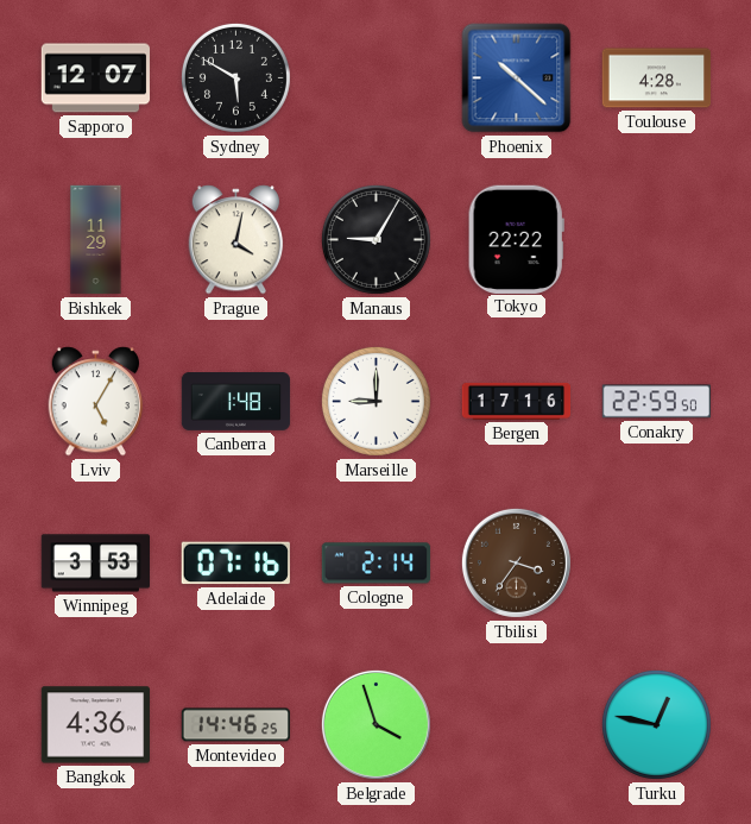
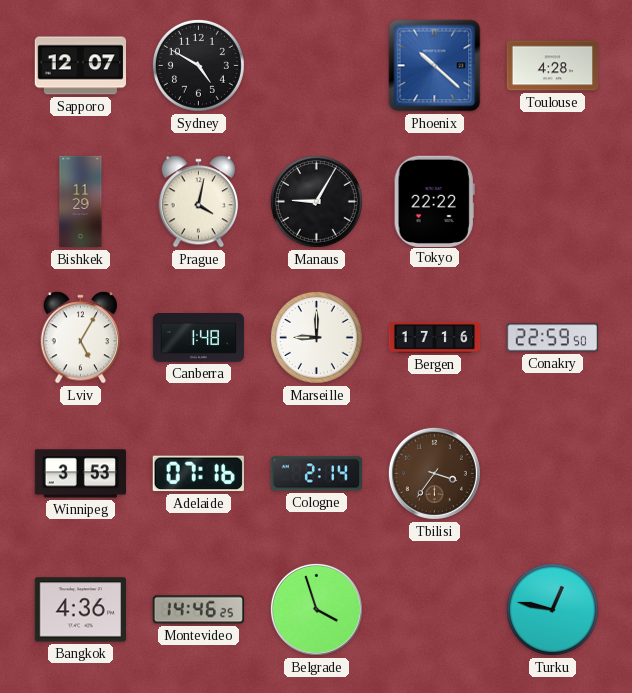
Sydney: 5:50 -> 4:50
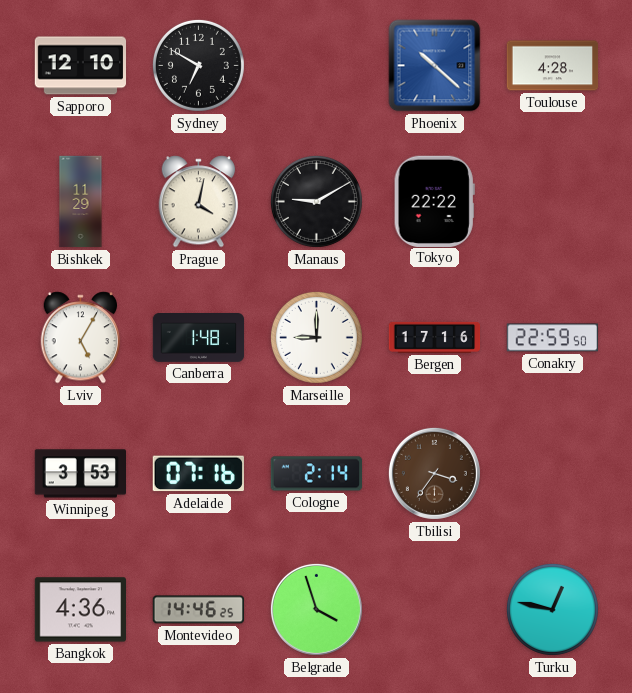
Sapporo: 12:07 -> 12:10
Sydney: 4:50 -> 6:50
Manaus: 9:05 -> 9:10
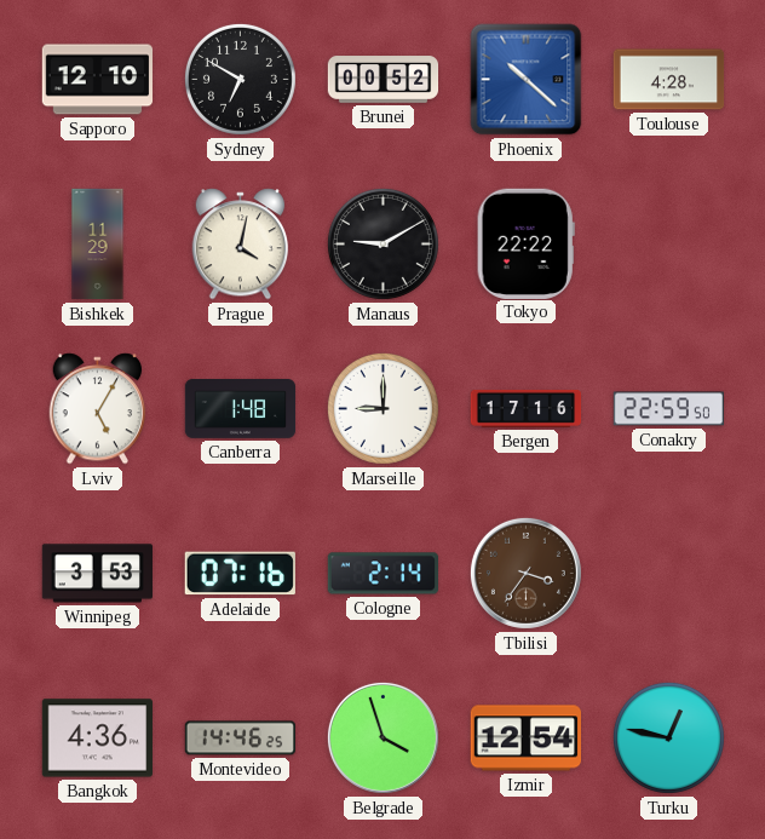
Brunei: none -> 00:52
Izmir: none -> 12:54
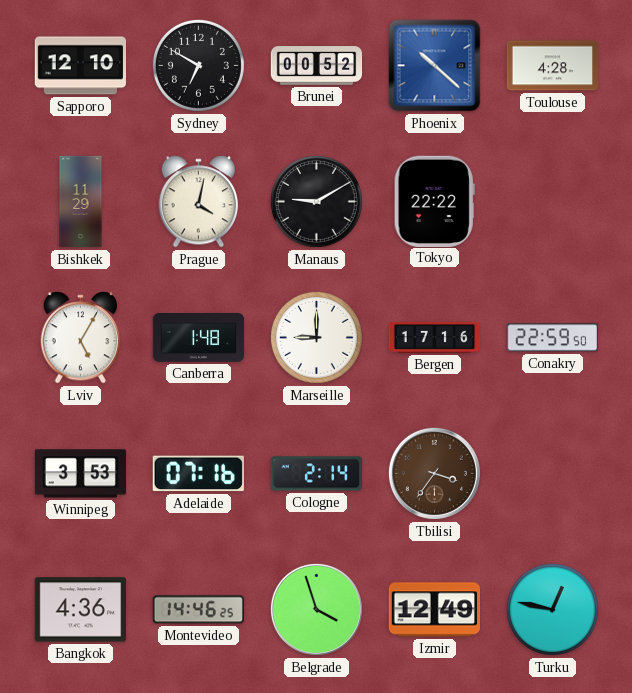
Izmir: 12:54 -> 12:49
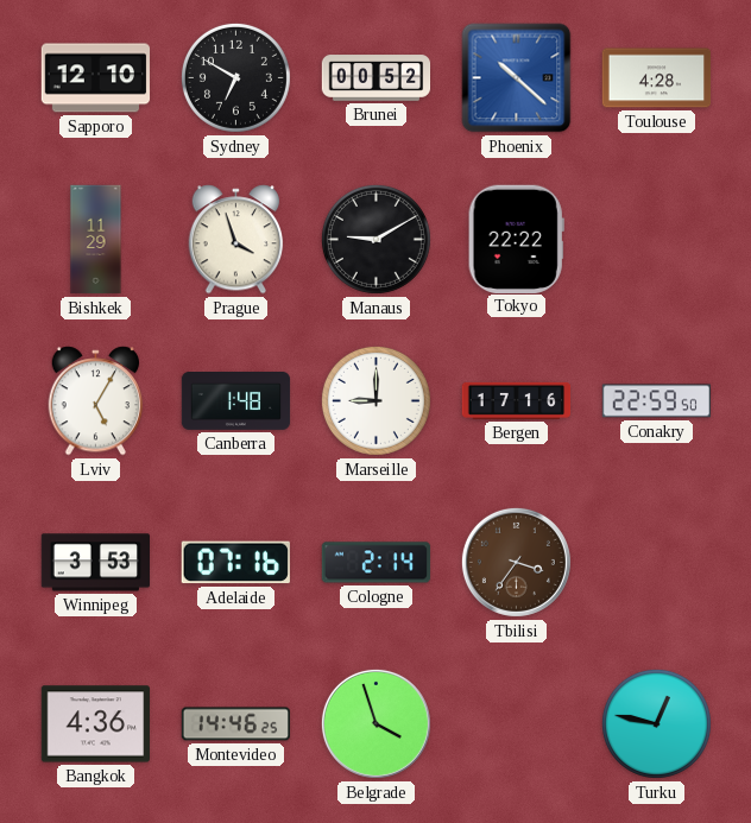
Prague: 4:02 -> 3:57
Izmir: 12:49 -> none
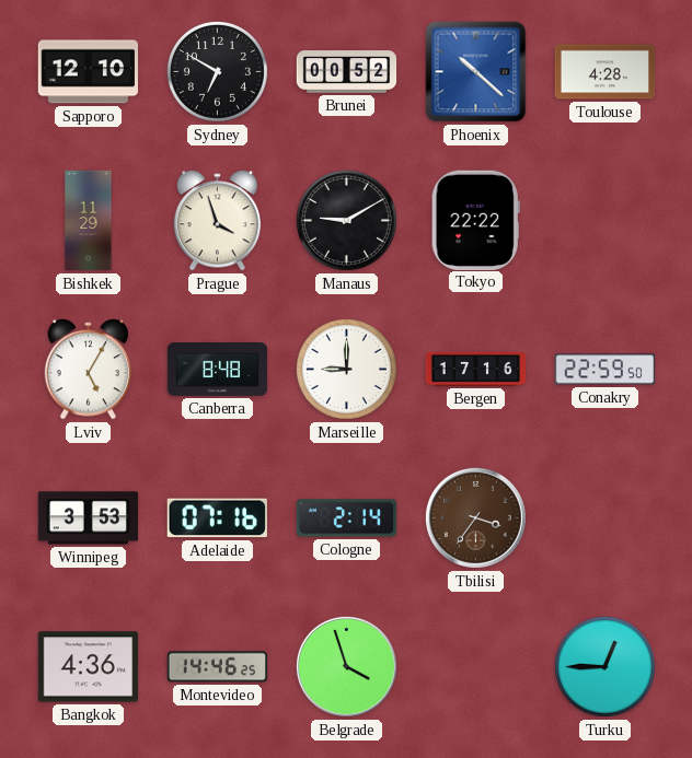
Canberra: 1:48 -> 8:48
Turku: 12:47 -> 12:45
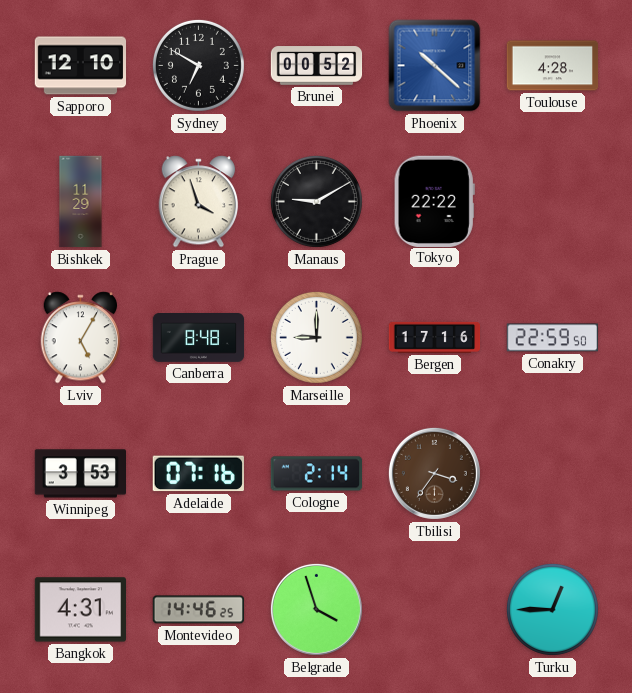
Bangkok: 4:36 -> 4:31
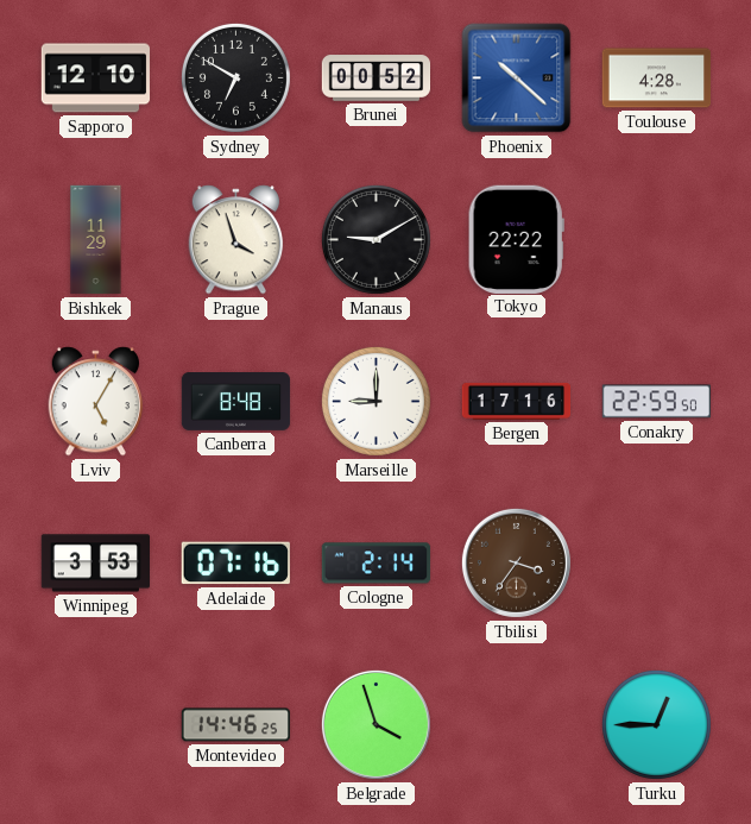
Bangkok: 4:31 -> none
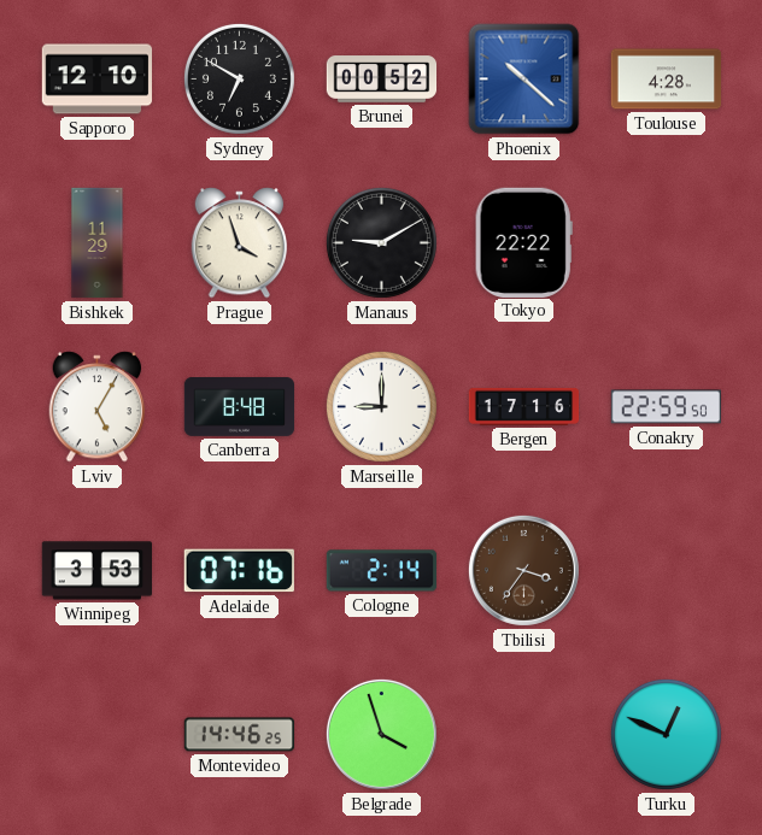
Turku: 12:45 -> 12:49
